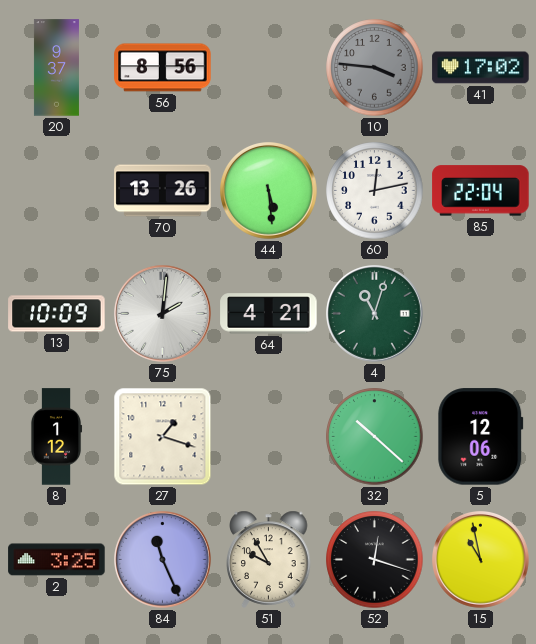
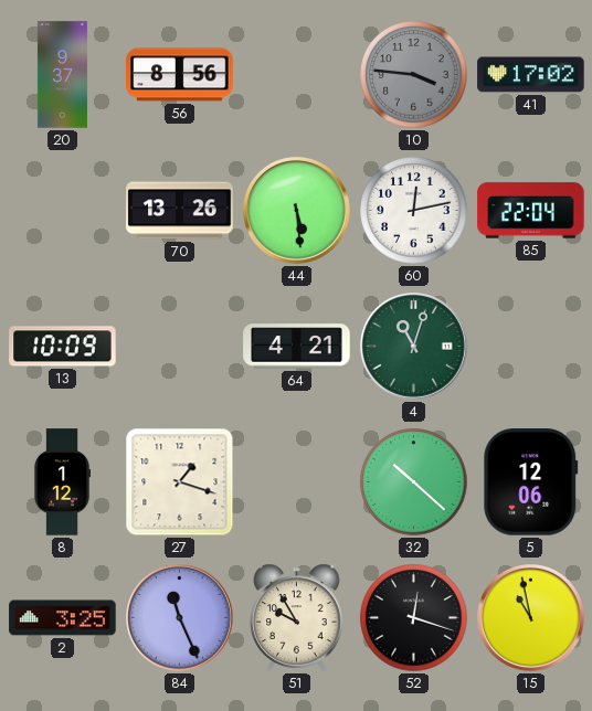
75: 2:01 -> none
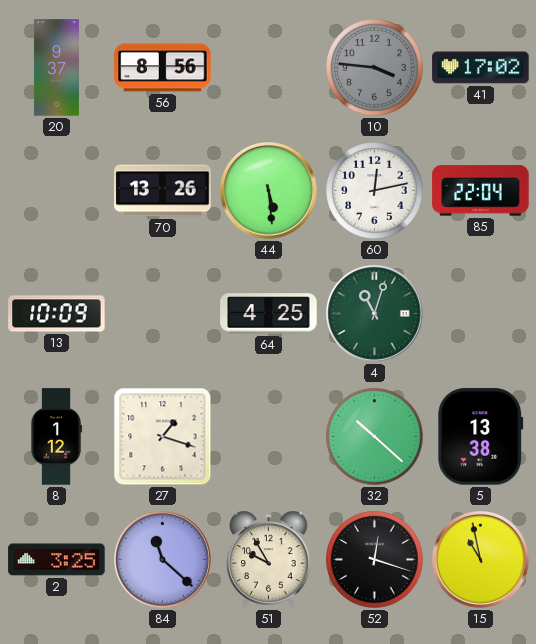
64: 4:21 -> 4:25
5: 12:06 -> 13:38
84: 11:26 -> 11:22
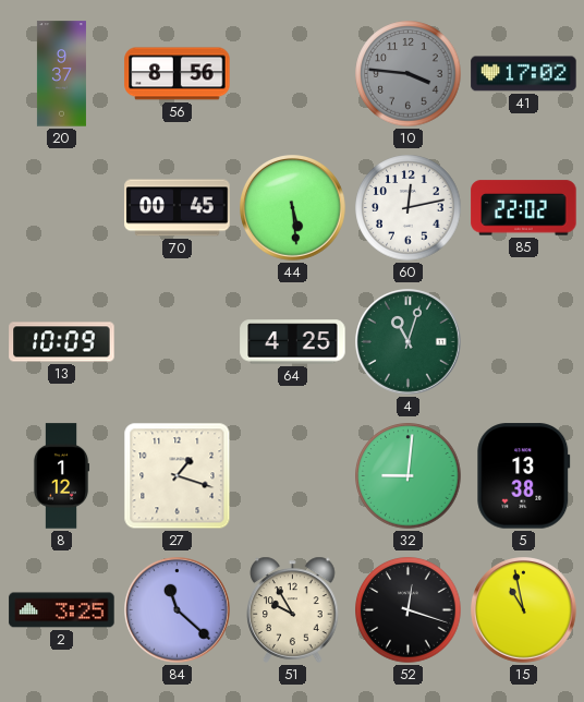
70: 13:26 -> 00:45
85: 22:04 -> 22:02
32: 10:22 -> 9:01
